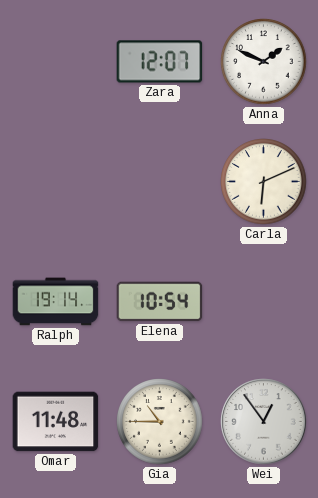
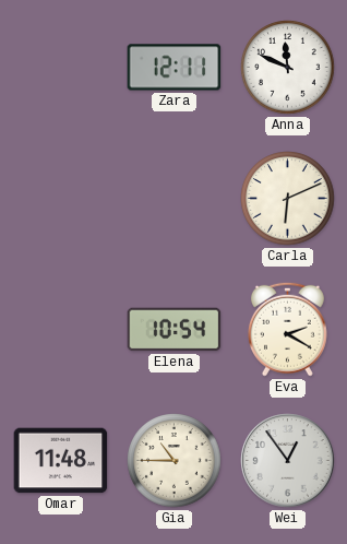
Zara: 12:07 -> 12:11
Anna: 1:49 -> 11:49
Ralph: 19:14 -> none
Eva: none -> 2:20
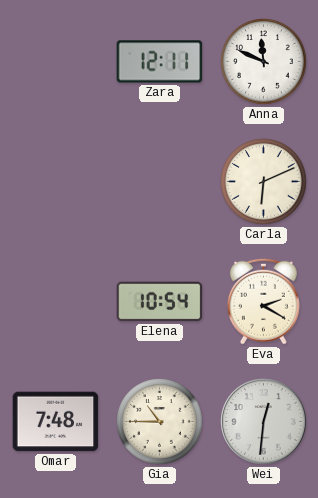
Omar: 11:48 -> 7:48
Wei: 12:54 -> 12:31
